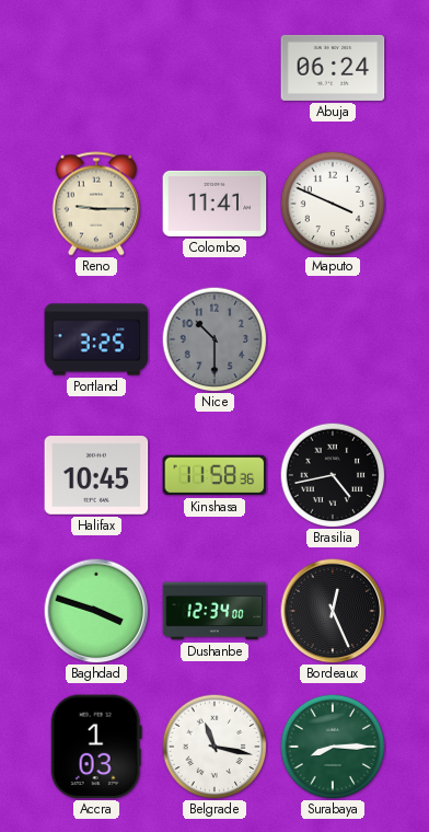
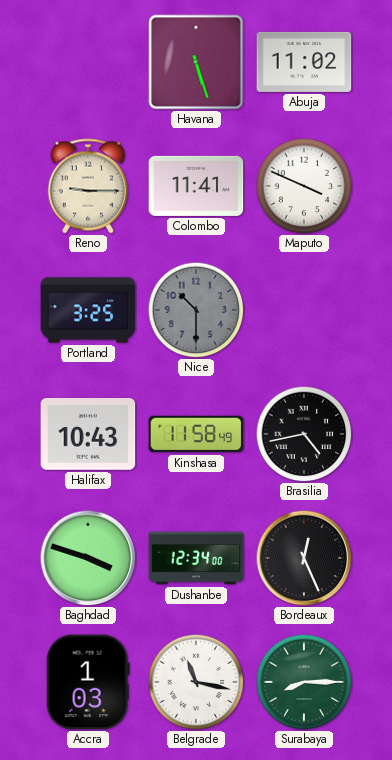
Havana: none -> 5:27
Abuja: 06:24 -> 11:02
Halifax: 10:45 -> 10:43
Kinshasa: 11:58:36 -> 11:58:49
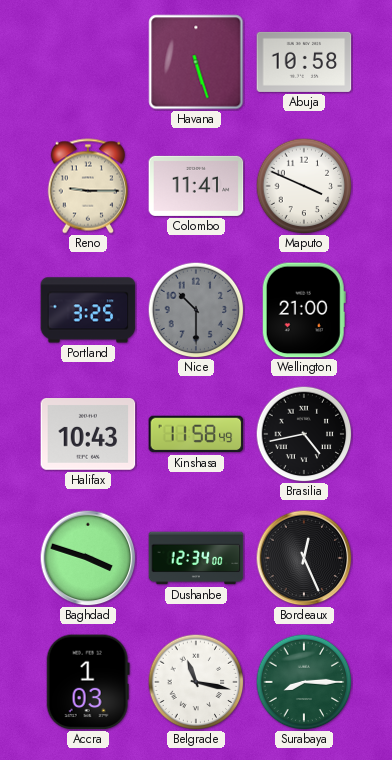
Abuja: 11:02 -> 10:58
Wellington: none -> 21:00
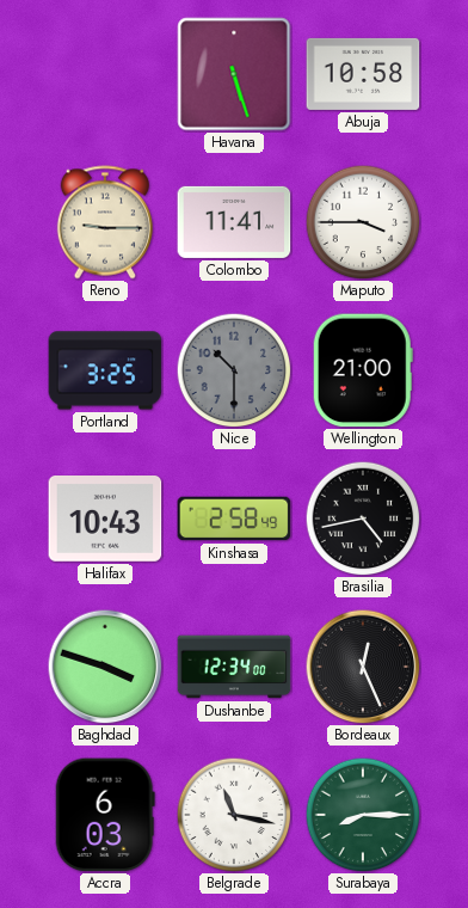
Maputo: 3:49 -> 3:45
Kinshasa: 11:58 -> 2:58
Accra: 1:03 -> 6:03
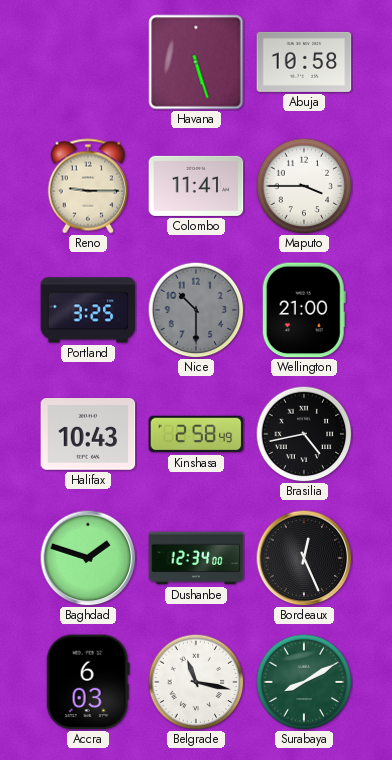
Baghdad: 3:48 -> 1:48
Surabaya: 8:15 -> 8:10
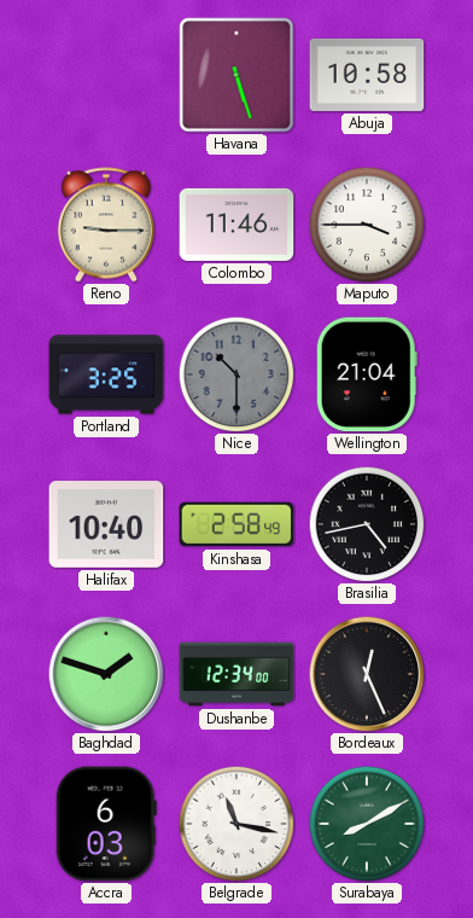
Colombo: 11:41 -> 11:46
Wellington: 21:00 -> 21:04
Halifax: 10:43 -> 10:40
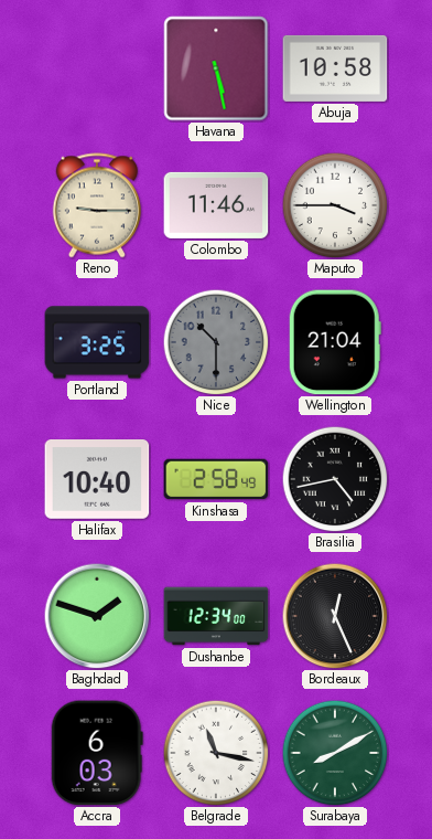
Havana: 5:27 -> 5:28
